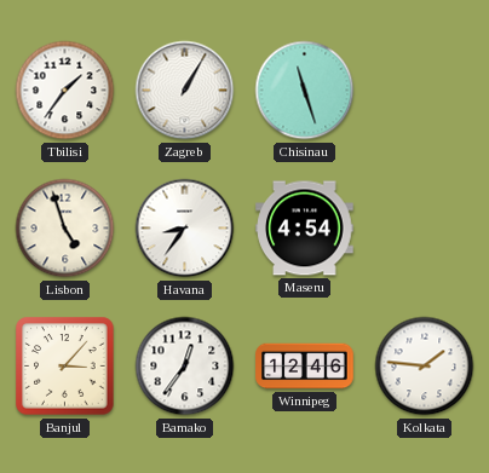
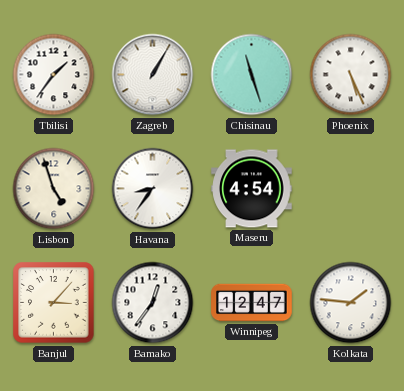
Phoenix: none -> 5:26
Winnipeg: 12:46 -> 12:47
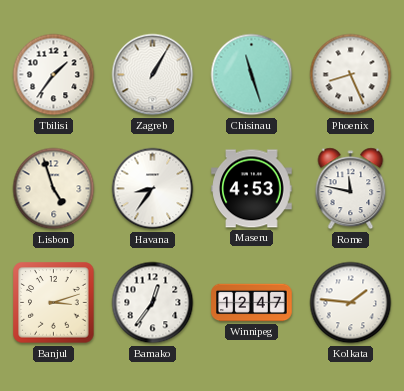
Phoenix: 5:26 -> 8:26
Maseru: 4:54 -> 4:53
Rome: none -> 11:47
Banjul: 3:07 -> 3:12
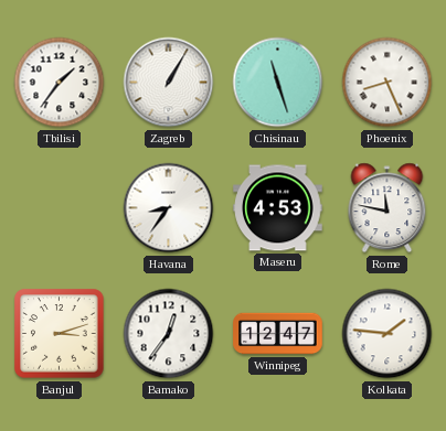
Lisbon: 4:57 -> none
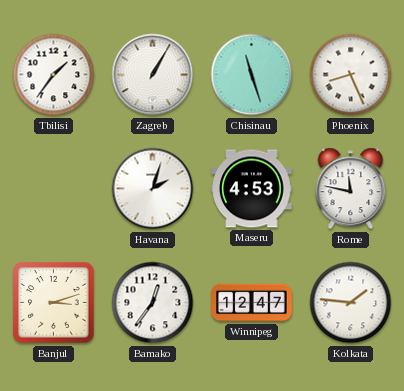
Havana: 8:36 -> 2:03
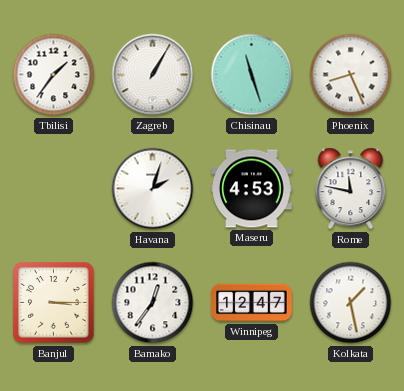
Banjul: 3:12 -> 3:15
Kolkata: 1:46 -> 1:28
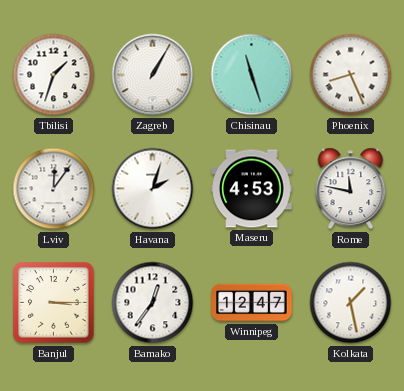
Tbilisi: 1:36 -> 1:33
Lviv: none -> 12:06
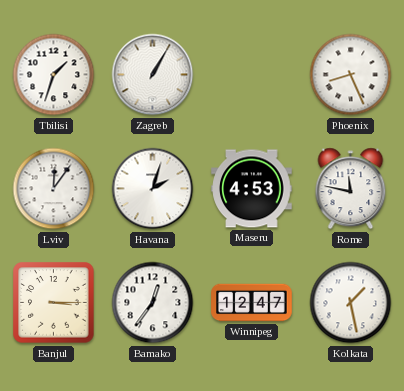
Chisinau: 11:27 -> none
